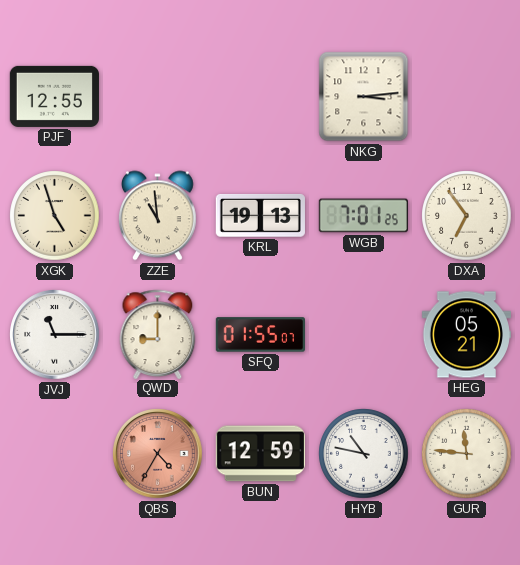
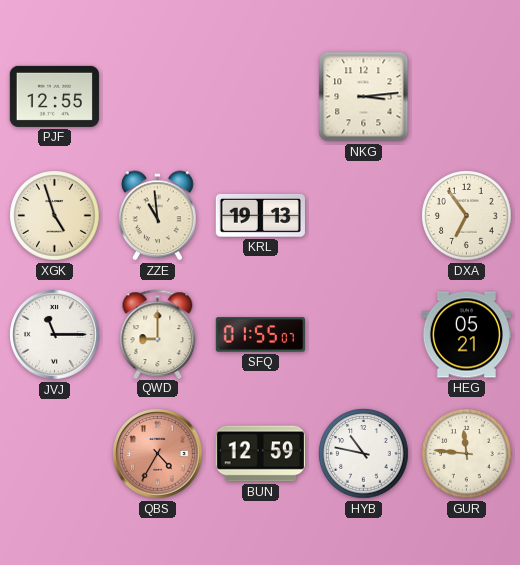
WGB: 7:01 -> none
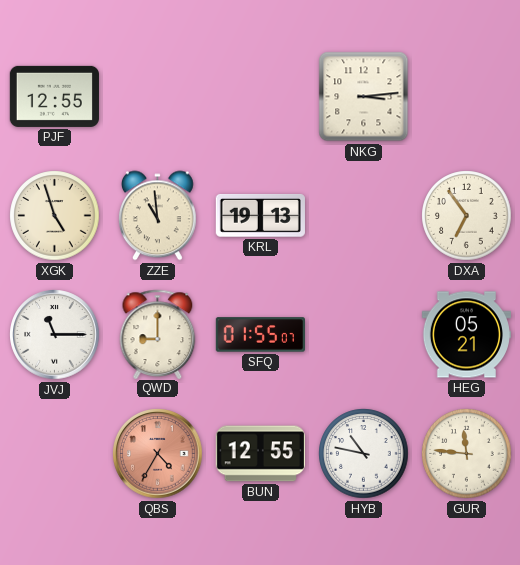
BUN: 12:59 -> 12:55
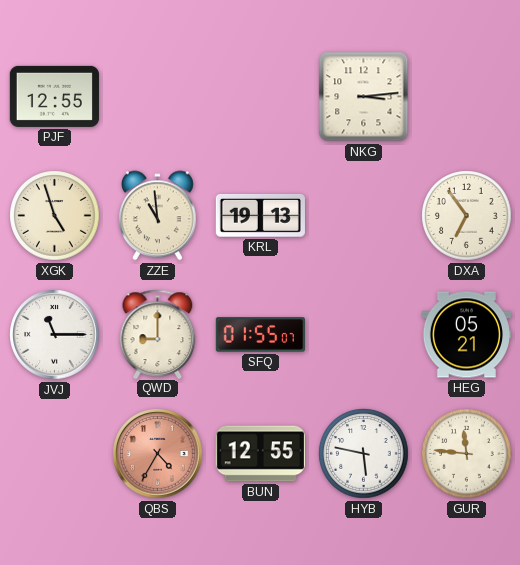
HYB: 10:47 -> 5:47
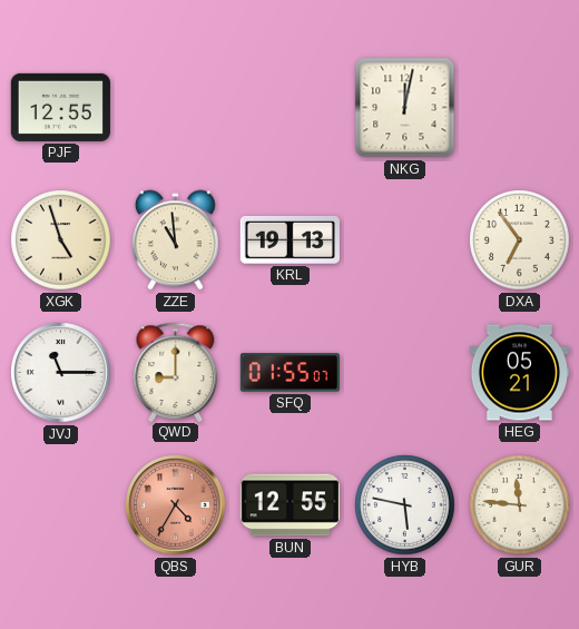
NKG: 3:14 -> 12:02
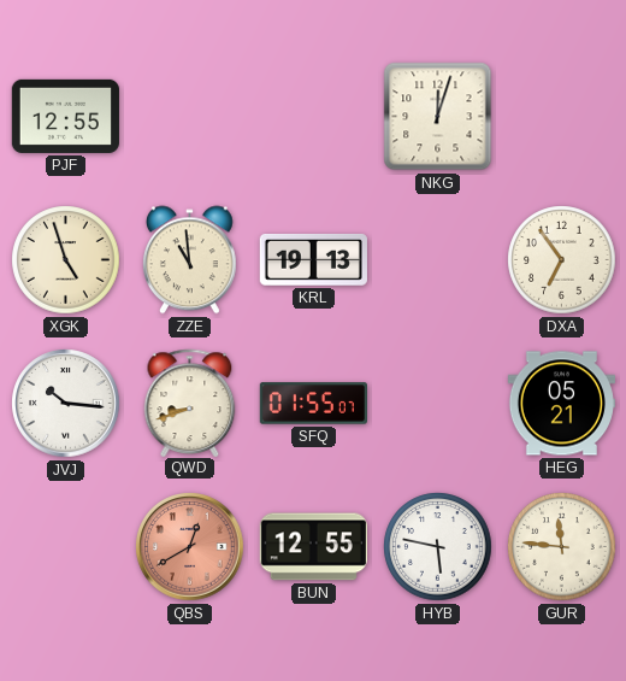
NKG: 12:02 -> 12:03
JVJ: 11:15 -> 10:16
QWD: 9:00 -> 8:42
QBS: 4:35 -> 12:40
